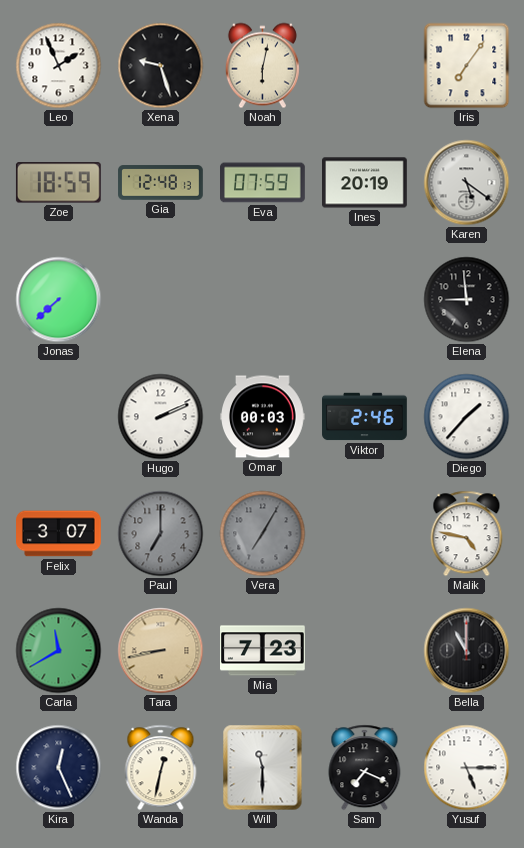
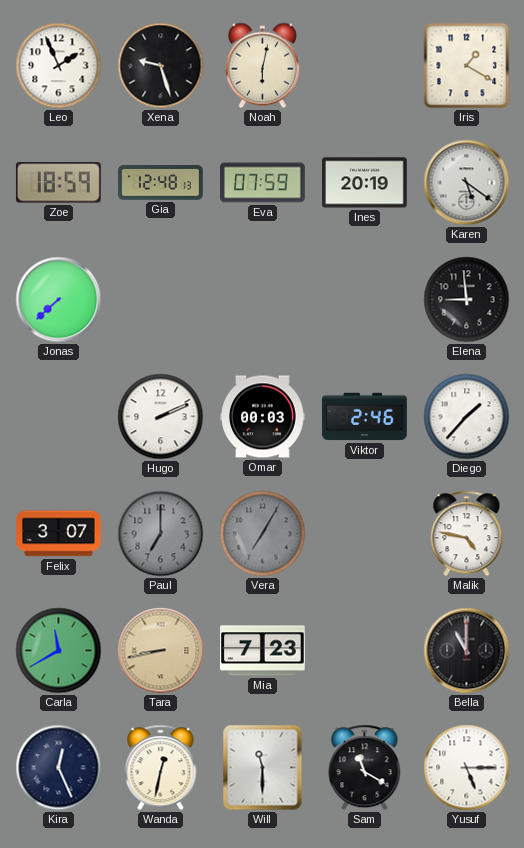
Iris: 7:06 -> 1:20
Sam: 7:19 -> 11:20
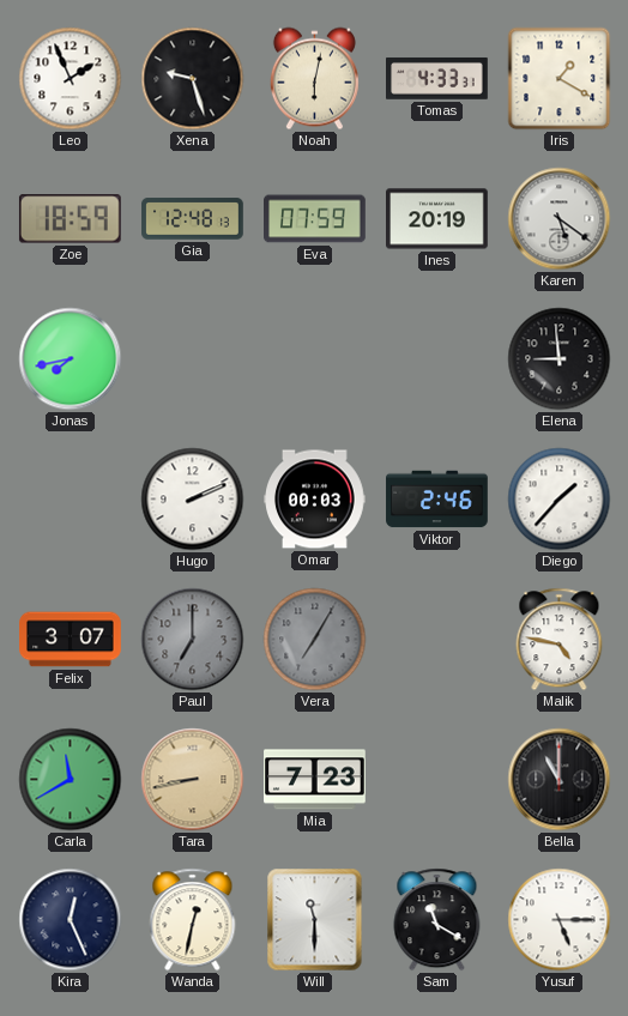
Tomas: none -> 4:33
Jonas: 7:38 -> 7:43
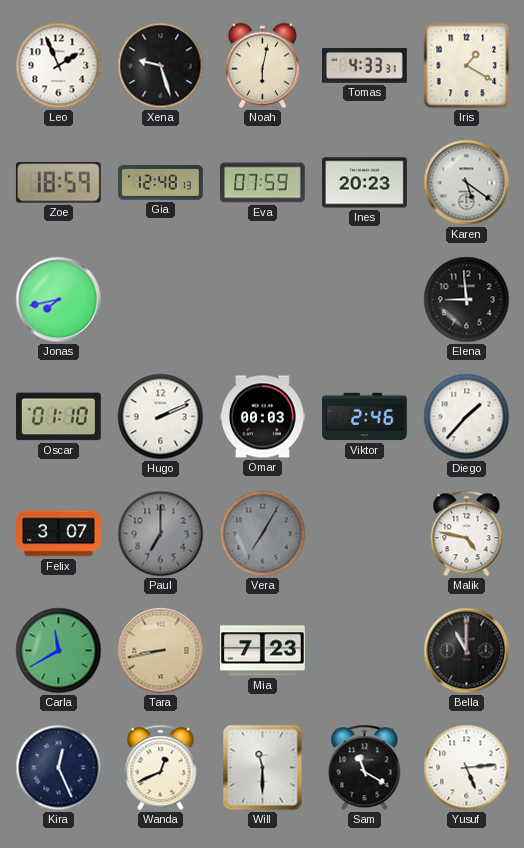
Ines: 20:19 -> 20:23
Oscar: none -> 01:10
Wanda: 12:32 -> 12:41
Yusuf: 5:15 -> 5:14
